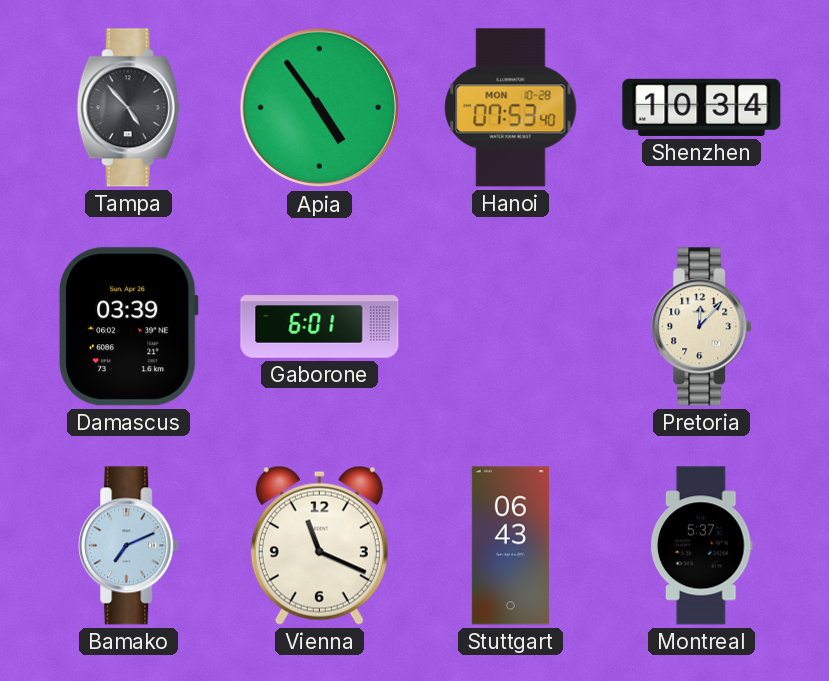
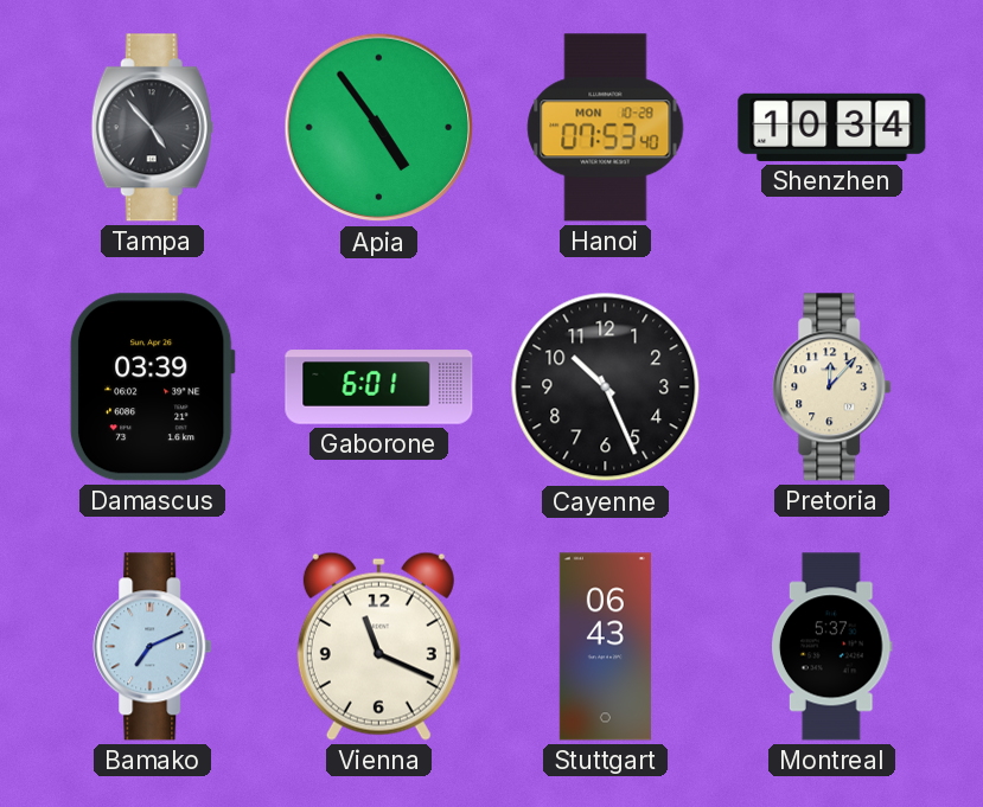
Cayenne: none -> 10:26
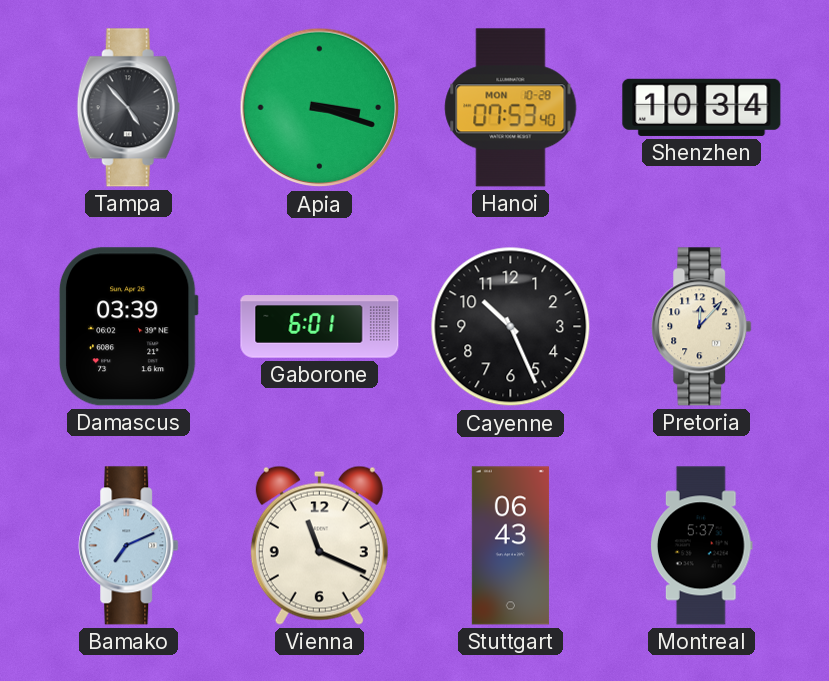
Apia: 4:54 -> 3:18
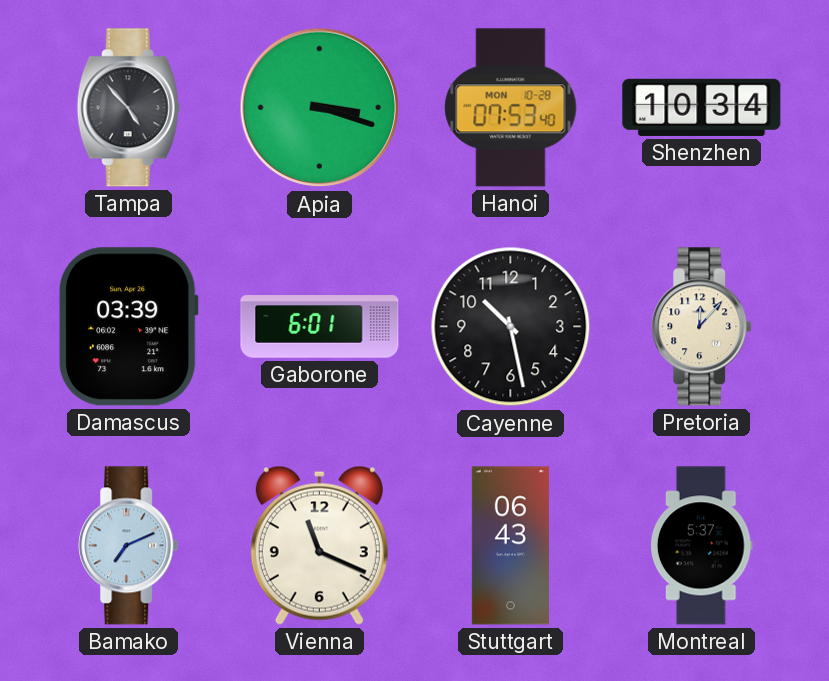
Cayenne: 10:26 -> 10:28
